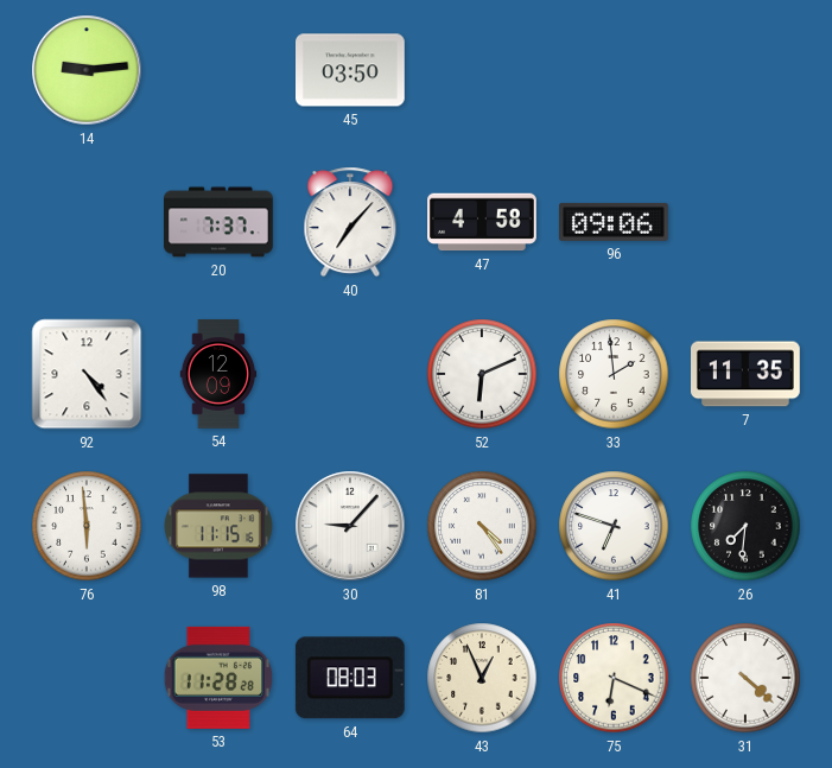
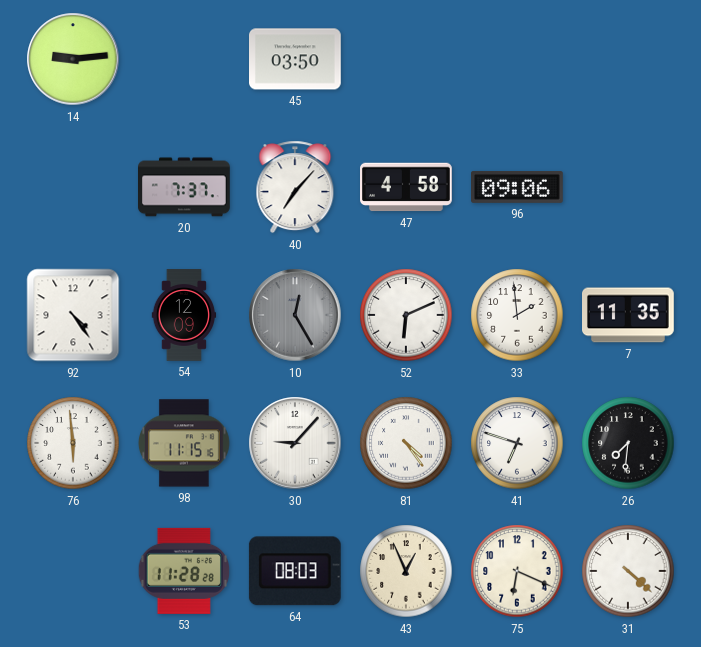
10: none -> 12:25
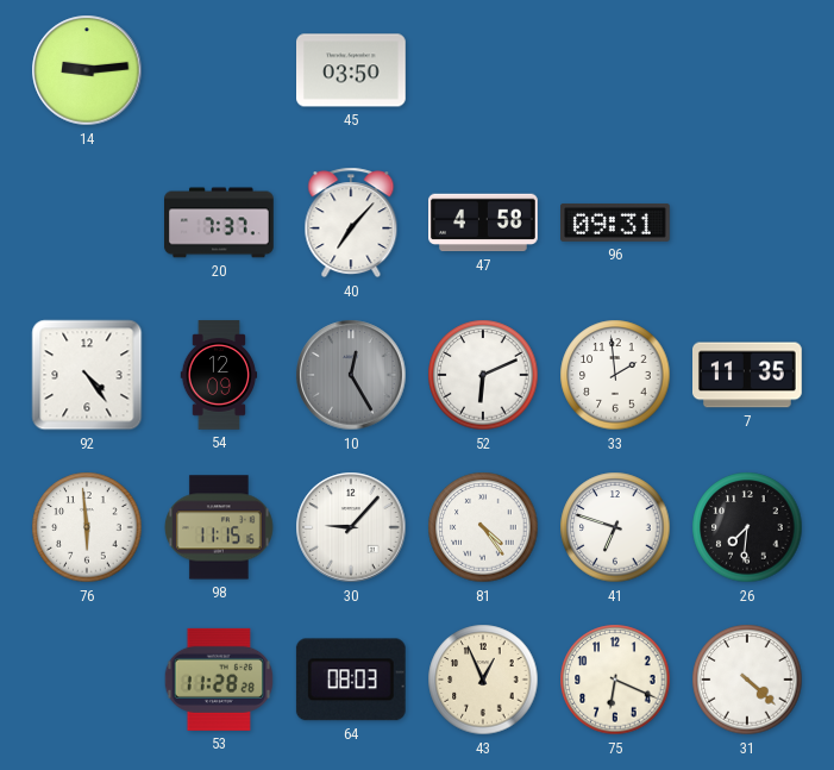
96: 09:06 -> 09:31
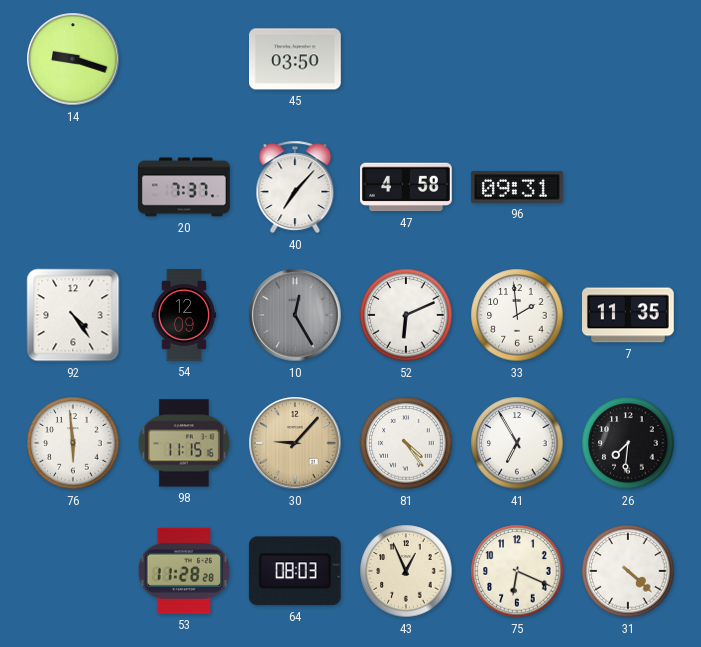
14: 9:14 -> 9:18
30 dial: white -> champagne
41: 6:48 -> 6:55
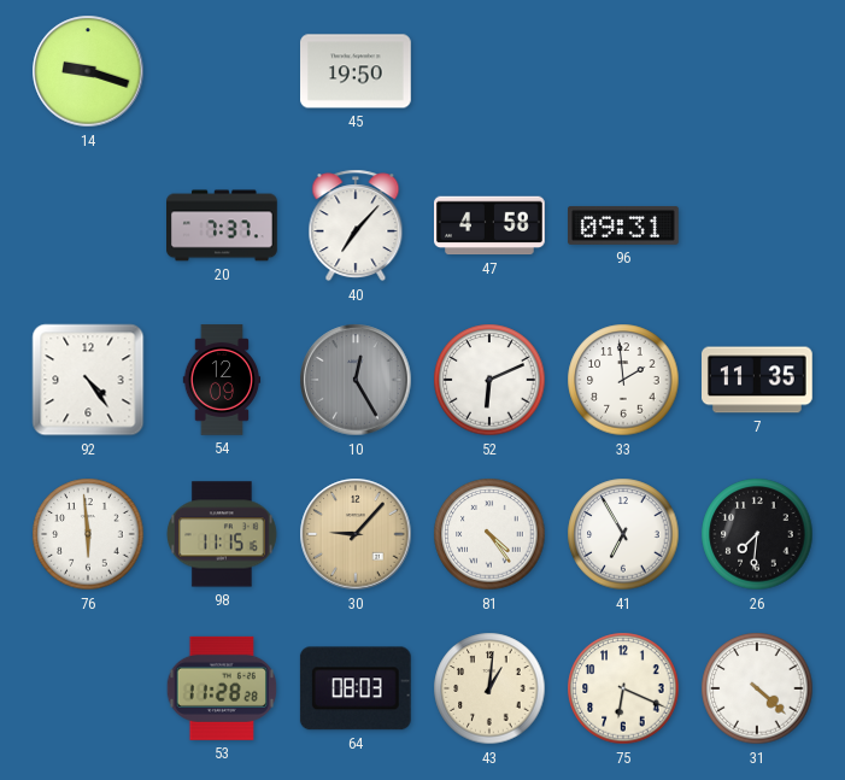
45: 03:50 -> 19:50
43: 12:56 -> 1:01
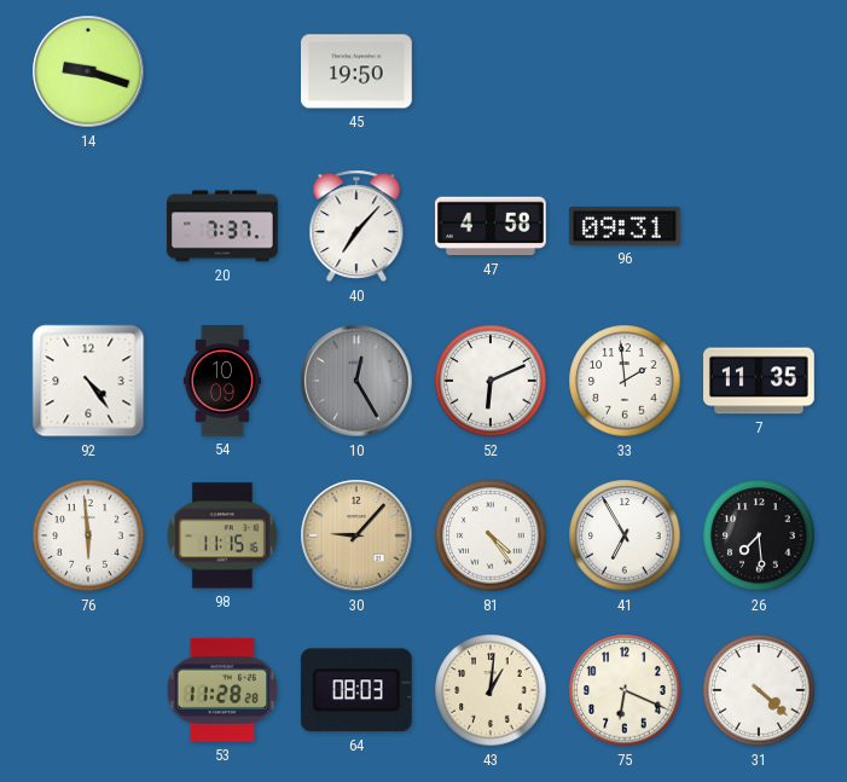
54: 12:09 -> 10:09
26: 7:31 -> 7:29
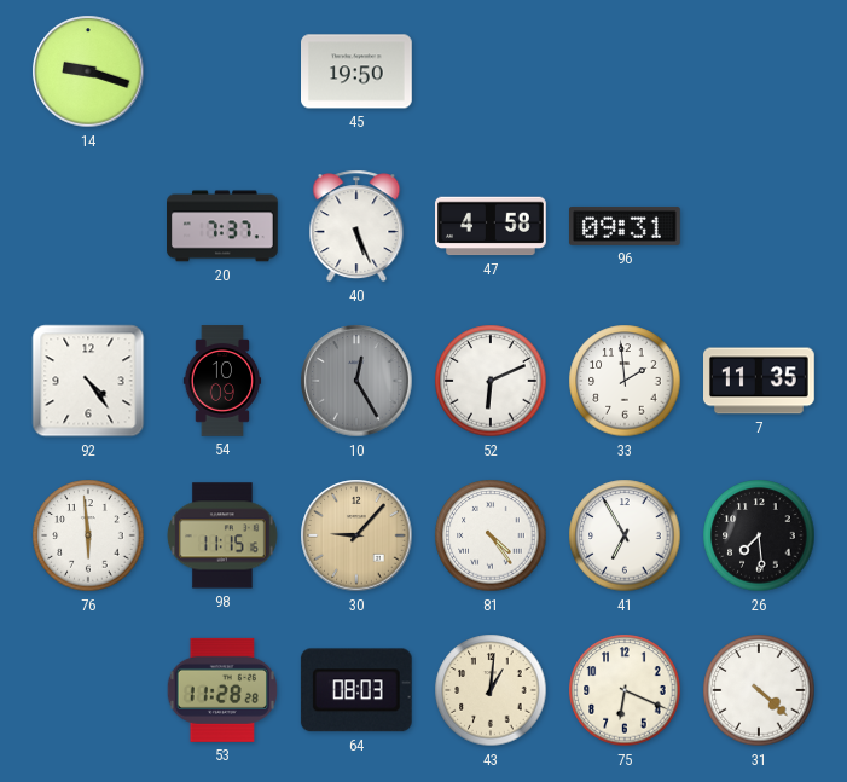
40: 7:07 -> 5:26
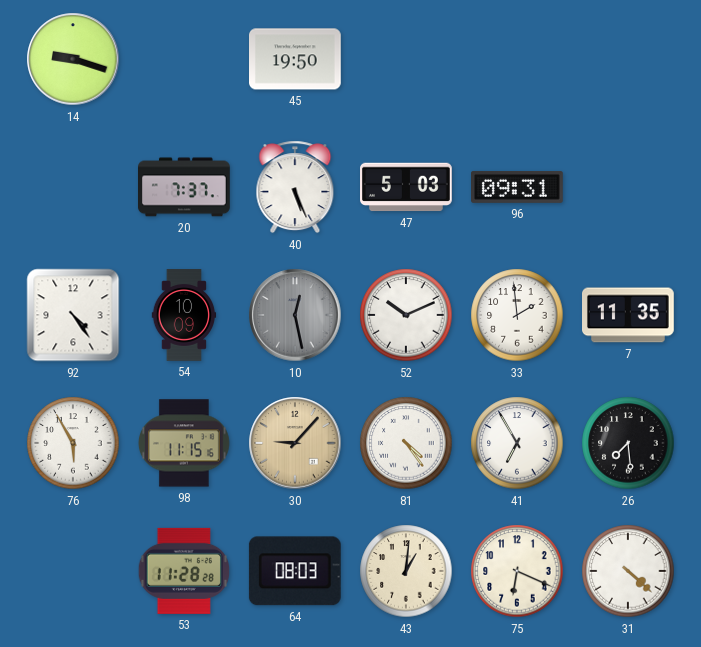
47: 4:58 -> 5:03
10: 12:25 -> 12:28
52: 6:11 -> 10:11
76: 5:59 -> 5:55
